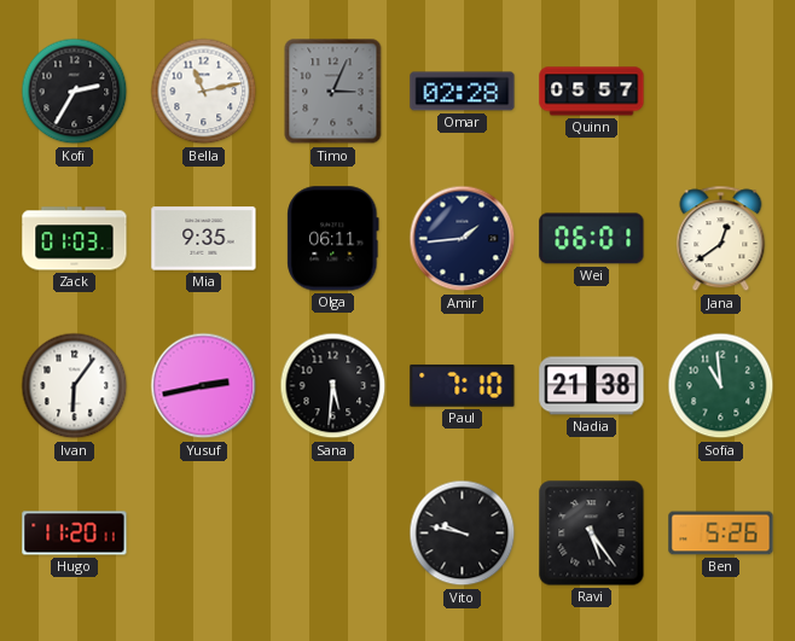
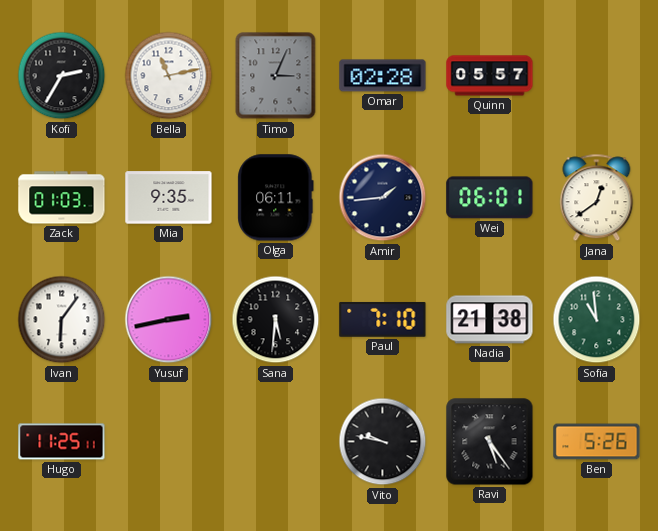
Hugo: 11:20 -> 11:25
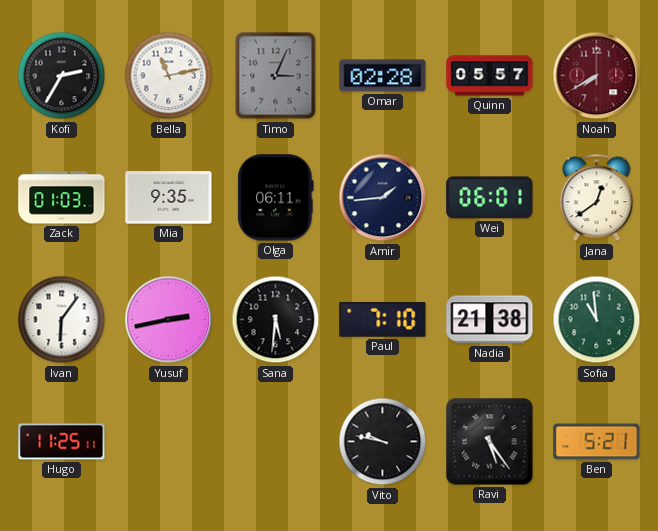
Noah: none -> 7:40
Ben: 5:26 -> 5:21
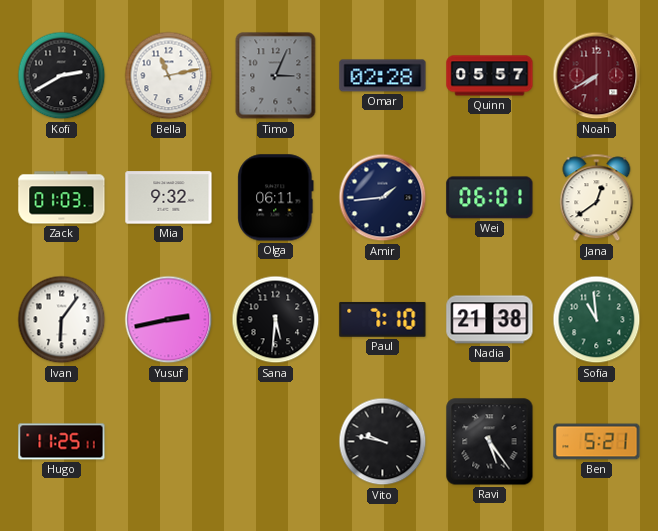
Kofi: 2:35 -> 2:40
Mia: 9:35 -> 9:32
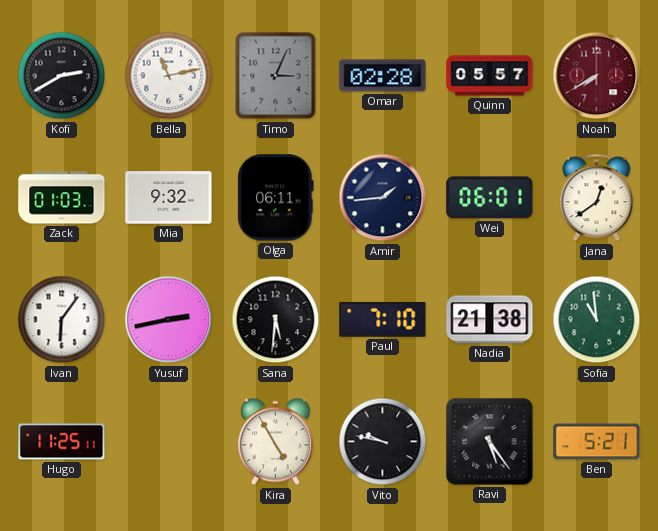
Kira: none -> 4:55
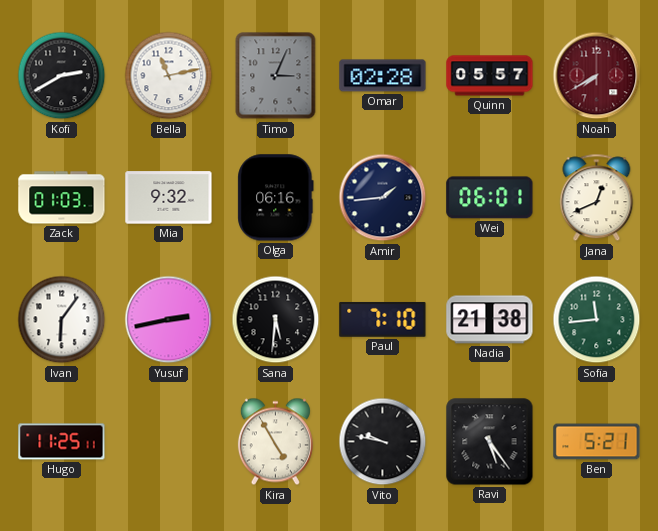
Olga: 06:11 -> 06:16
Jana: 12:39 -> 12:41
Sofia: 10:59 -> 11:44
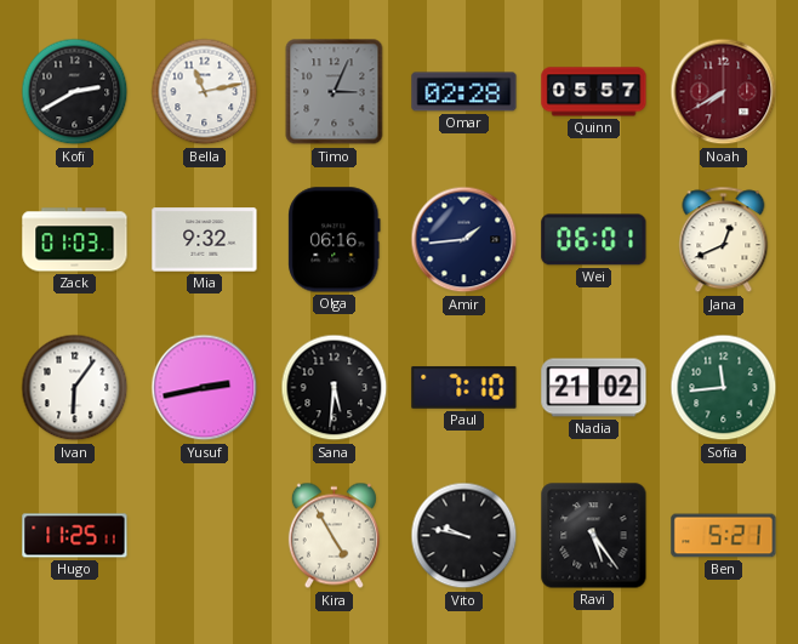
Nadia: 21:38 -> 21:02
